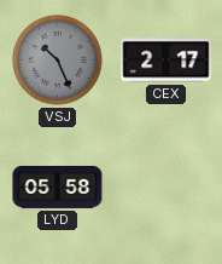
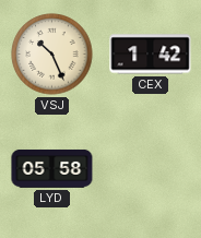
VSJ dial: grey -> cream
CEX: 2:17 -> 1:42
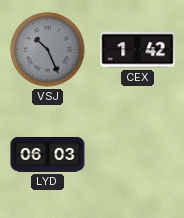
VSJ dial: cream -> grey
LYD: 05:58 -> 06:03
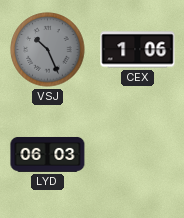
CEX: 1:42 -> 1:06
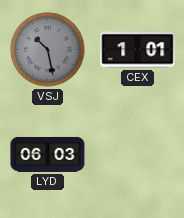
VSJ: 10:26 -> 10:28
CEX: 1:06 -> 1:01
